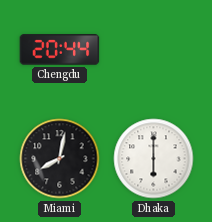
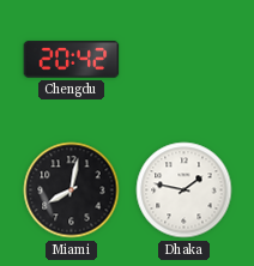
Chengdu: 20:44 -> 20:42
Dhaka: 6:00 -> 1:47
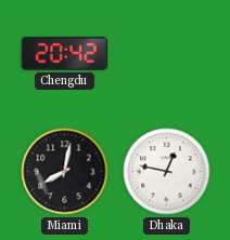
Dhaka: 1:47 -> 12:47
